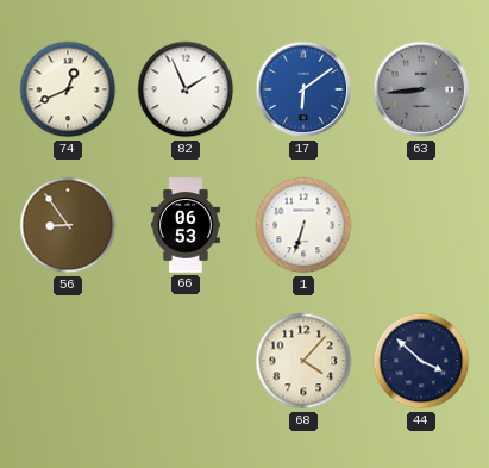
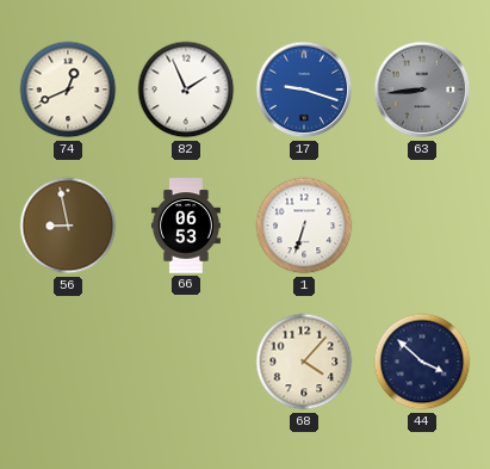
17: 6:09 -> 9:18
56: 8:54 -> 8:58
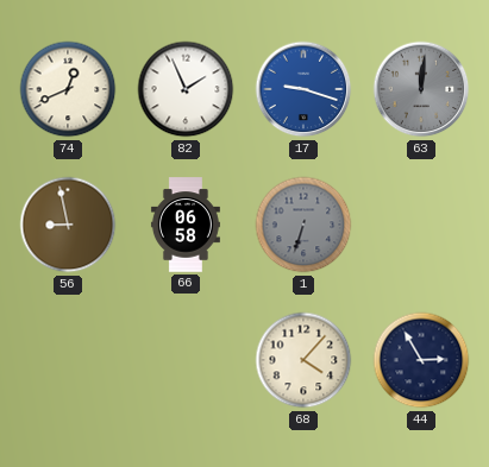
63: 8:44 -> 12:01
66: 06:53 -> 06:58
1 dial: white -> grey
44: 3:52 -> 2:55
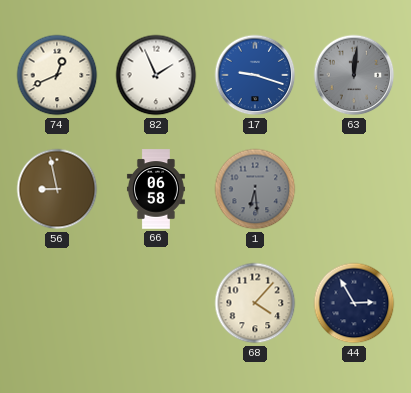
1: 6:33 -> 6:29
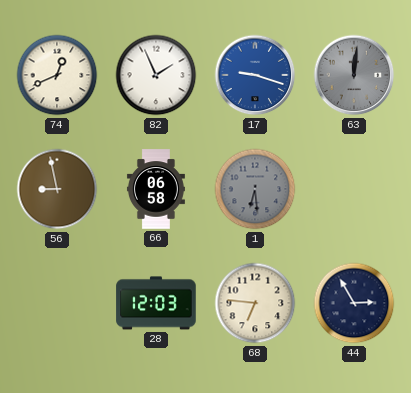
28: none -> 12:03
68: 4:07 -> 6:46
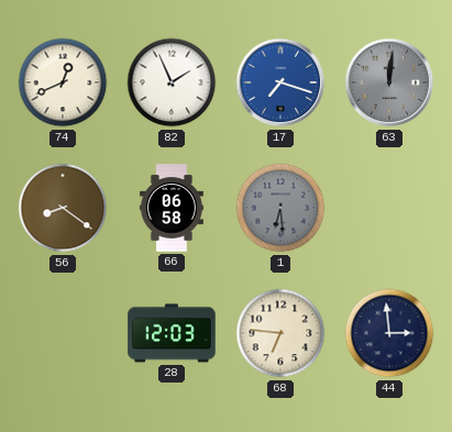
17: 9:18 -> 7:18
56: 8:58 -> 8:21
44: 2:55 -> 2:59
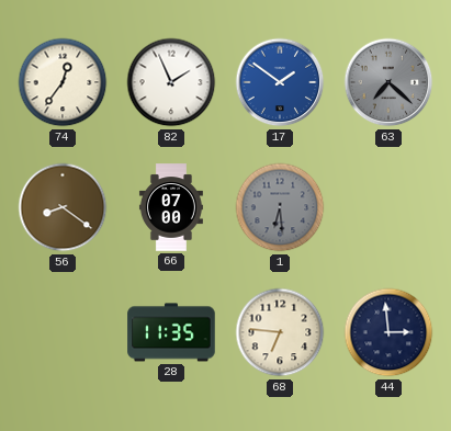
74: 12:41 -> 12:36
17: 7:18 -> 1:51
63: 12:01 -> 7:22
66: 06:58 -> 07:00
28: 12:03 -> 11:35
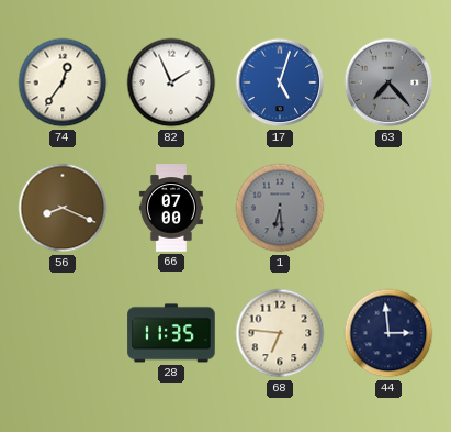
17: 1:51 -> 5:03
63: 7:22 -> 7:23
56: 8:21 -> 8:19
